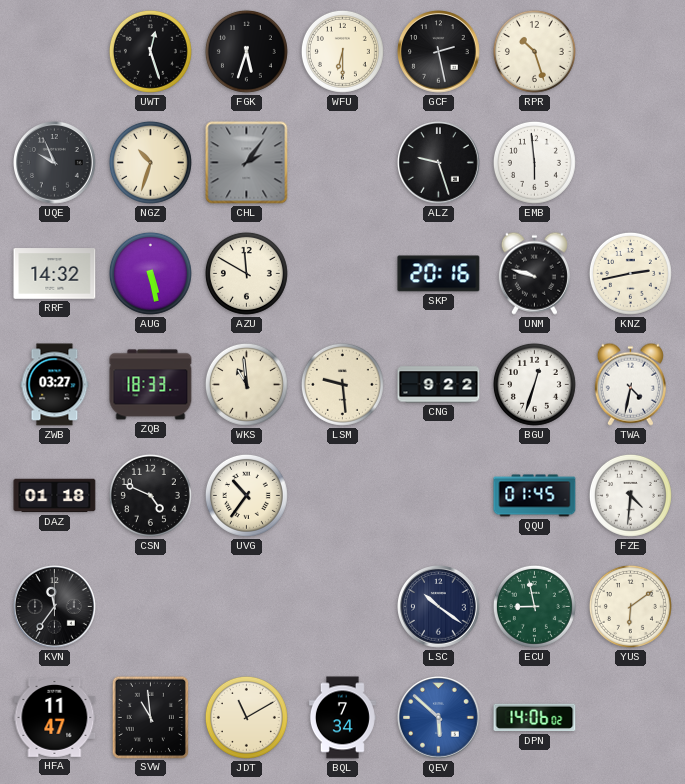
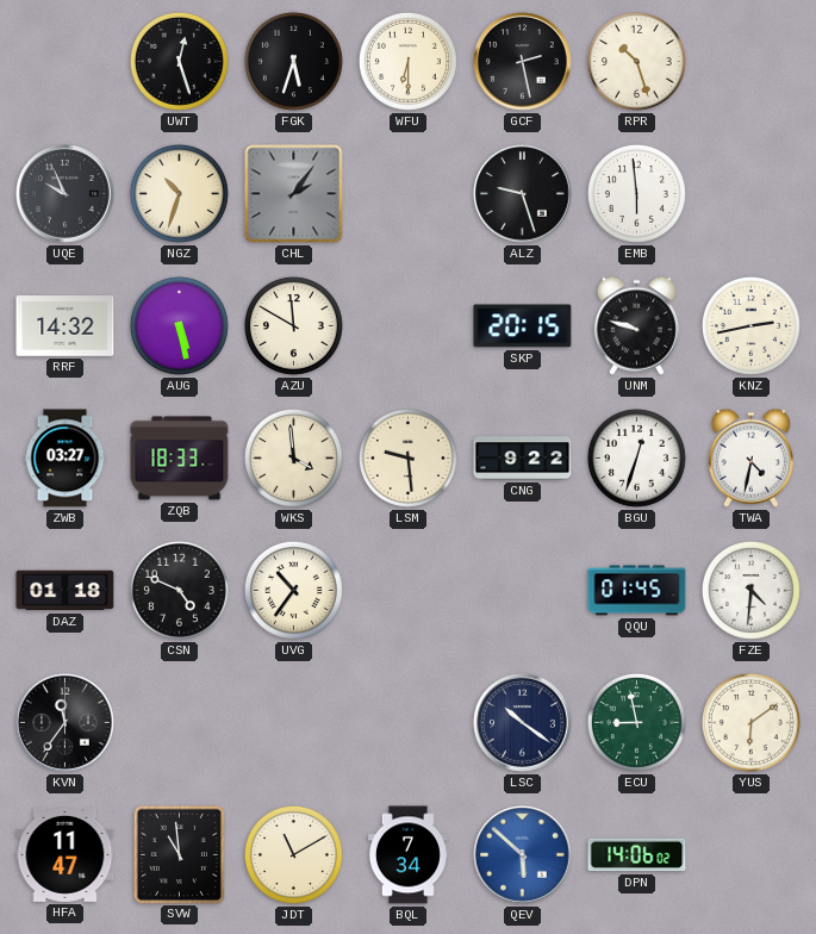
SKP: 20:16 -> 20:15
WKS: 10:59 -> 3:59
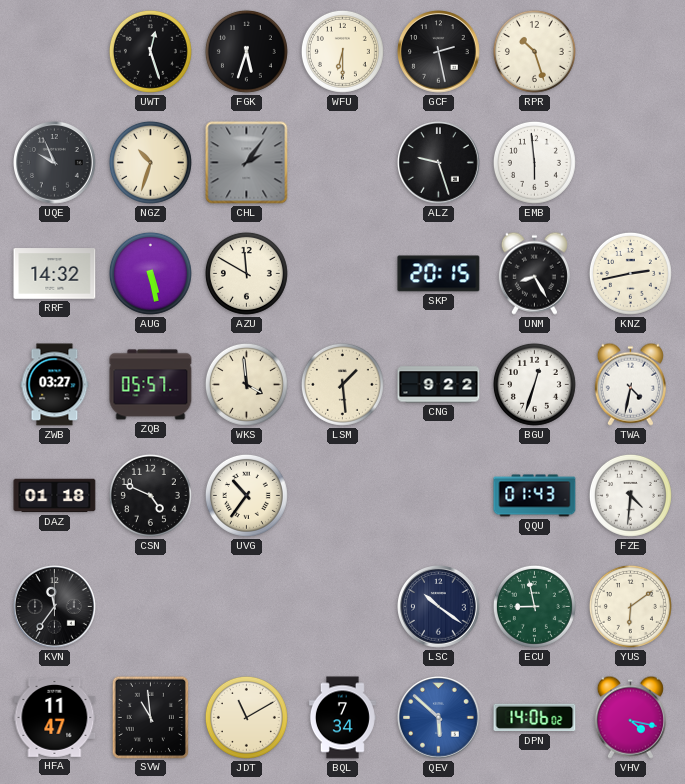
UNM: 9:48 -> 8:25
ZQB: 18:33 -> 05:57
LSM: 9:29 -> 1:29
QQU: 01:45 -> 01:43
VHV: none -> 4:17
